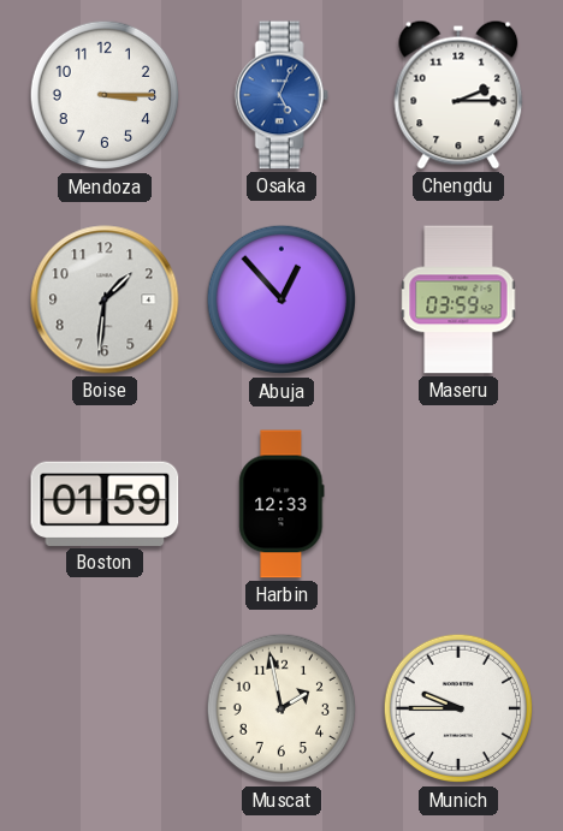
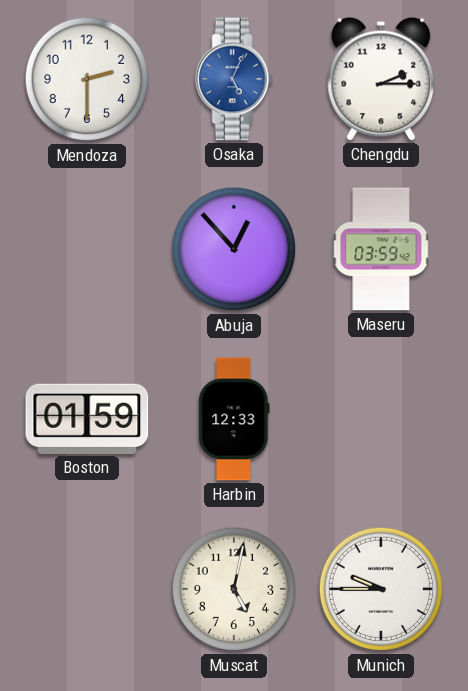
Mendoza: 3:15 -> 2:30
Boise: 1:31 -> none
Muscat: 1:58 -> 5:02
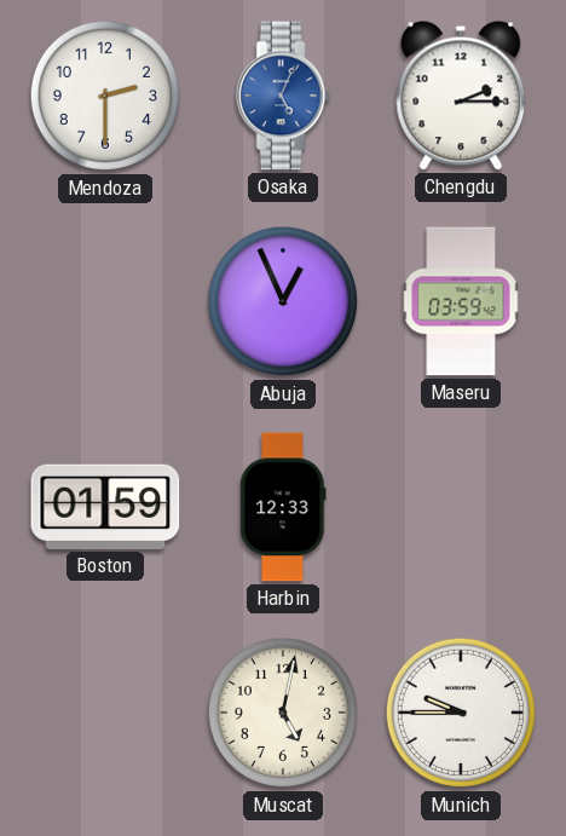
Abuja: 12:53 -> 12:56
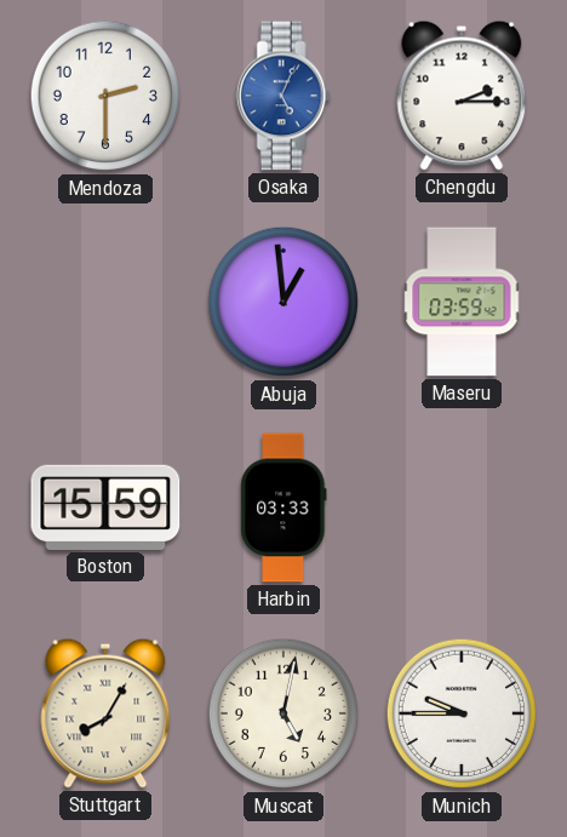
Abuja: 12:56 -> 12:59
Boston: 01:59 -> 15:59
Harbin: 12:33 -> 03:33
Stuttgart: none -> 8:05
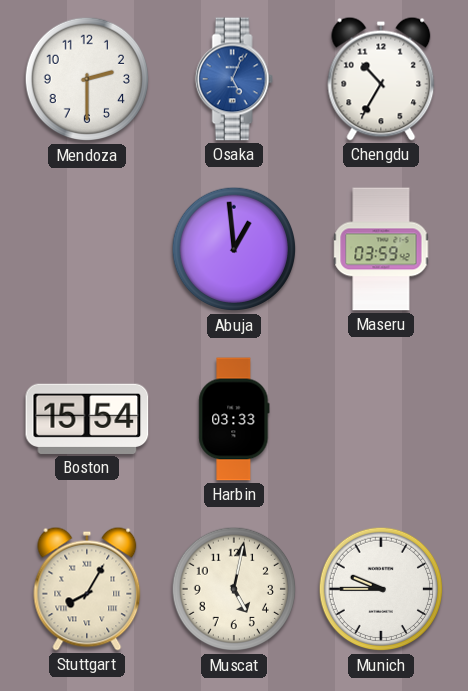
Chengdu: 2:15 -> 10:35
Boston: 15:59 -> 15:54
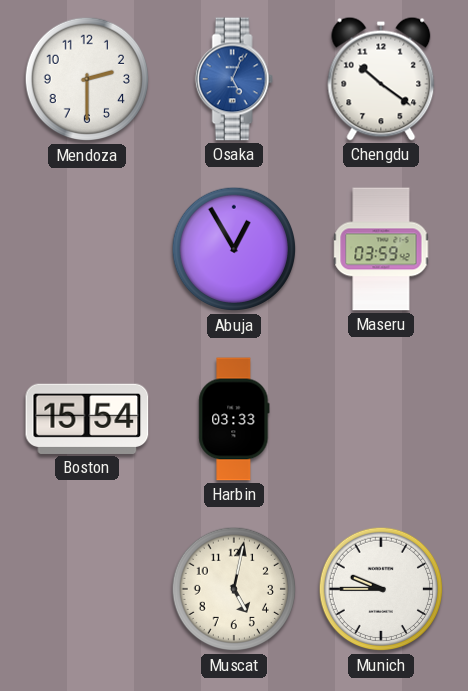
Chengdu: 10:35 -> 10:21
Abuja: 12:59 -> 12:55
Stuttgart: 8:05 -> none
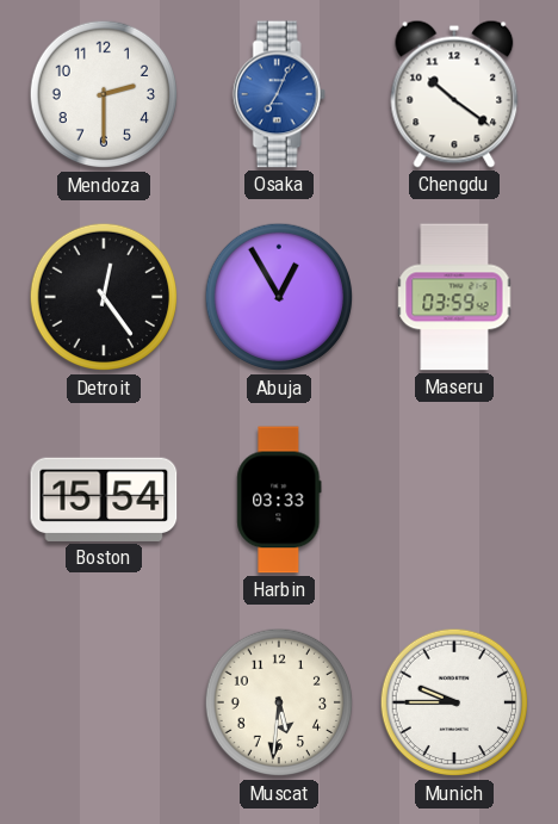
Osaka: 5:04 -> 7:04
Detroit: none -> 12:24
Muscat: 5:02 -> 5:31
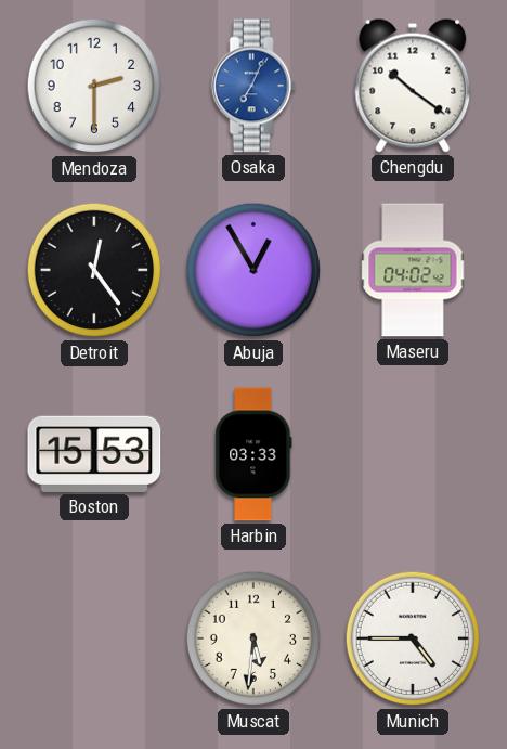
Maseru: 03:59 -> 04:02
Boston: 15:54 -> 15:53
Munich: 9:45 -> 4:45
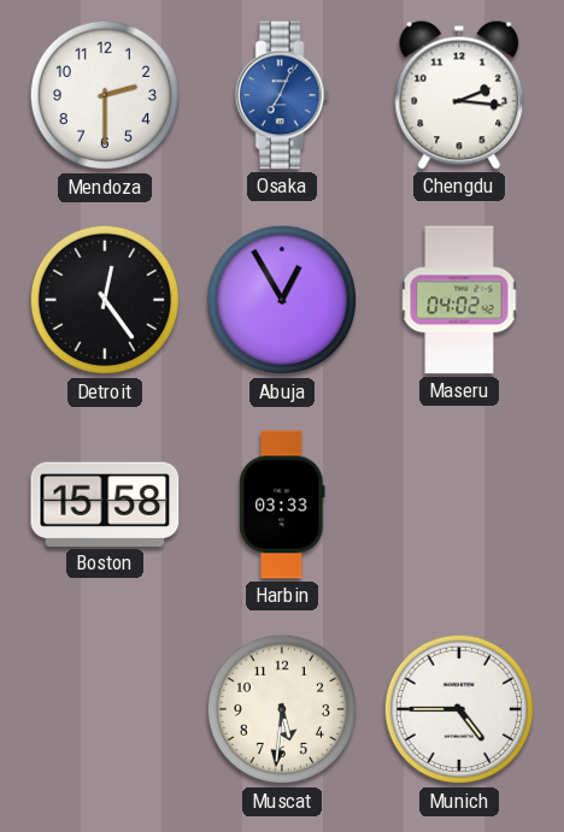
Chengdu: 10:21 -> 2:16
Boston: 15:53 -> 15:58
